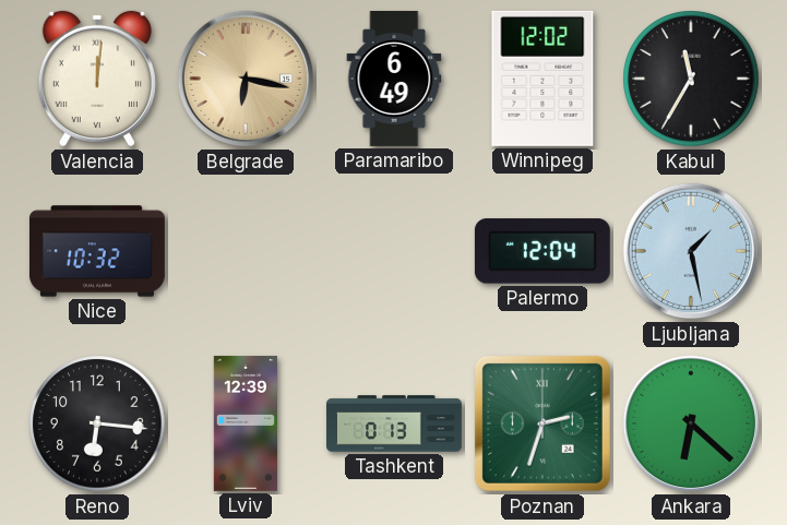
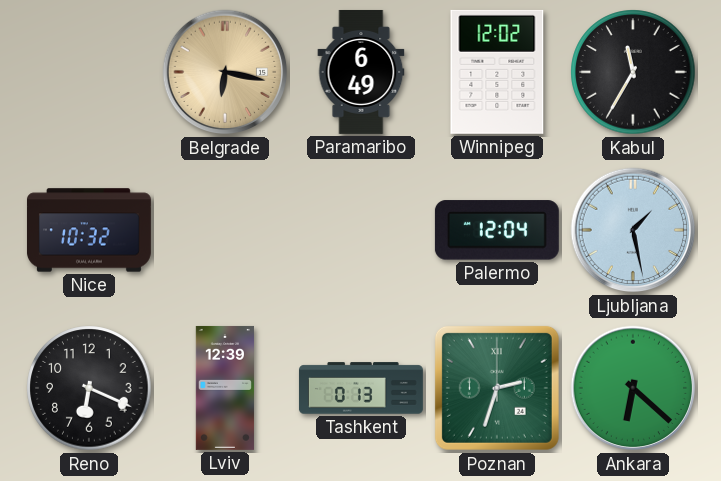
Valencia: 12:01 -> none
Reno: 6:16 -> 6:19
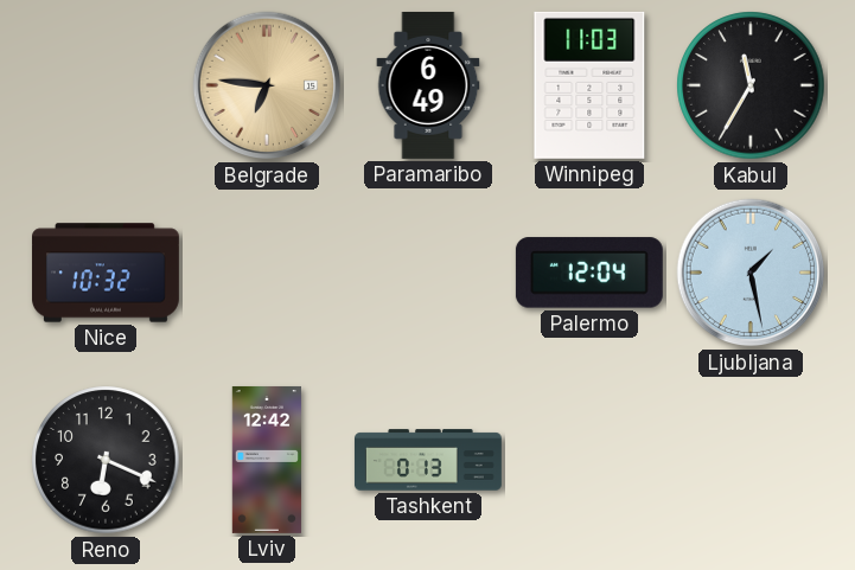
Belgrade: 6:17 -> 6:46
Winnipeg: 12:02 -> 11:03
Lviv: 12:39 -> 12:42
Poznan: 2:33 -> none
Ankara: 6:22 -> none
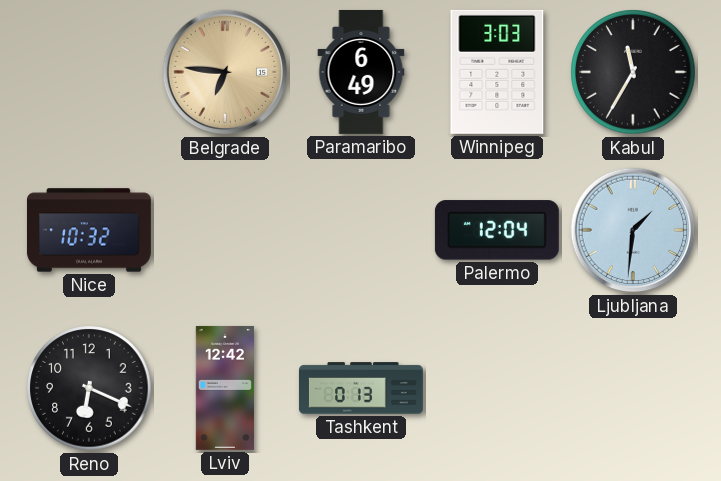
Winnipeg: 11:03 -> 3:03
Ljubljana: 1:28 -> 1:31
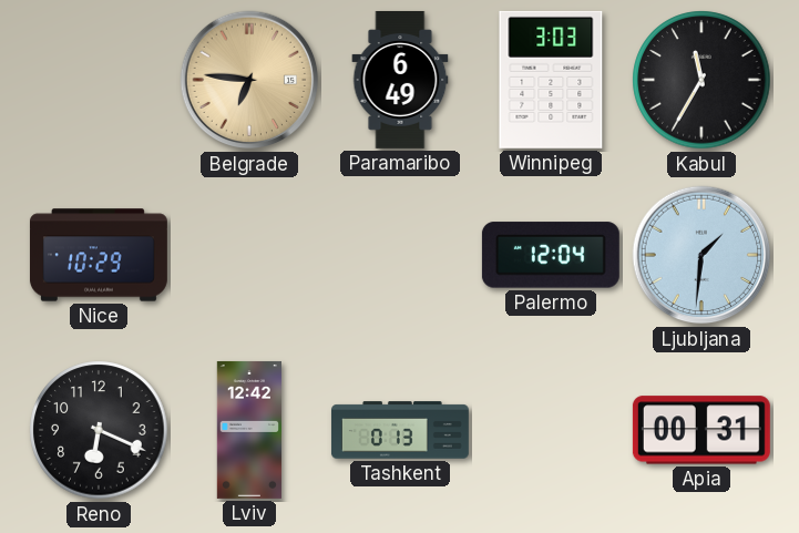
Nice: 10:32 -> 10:29
Apia: none -> 00:31
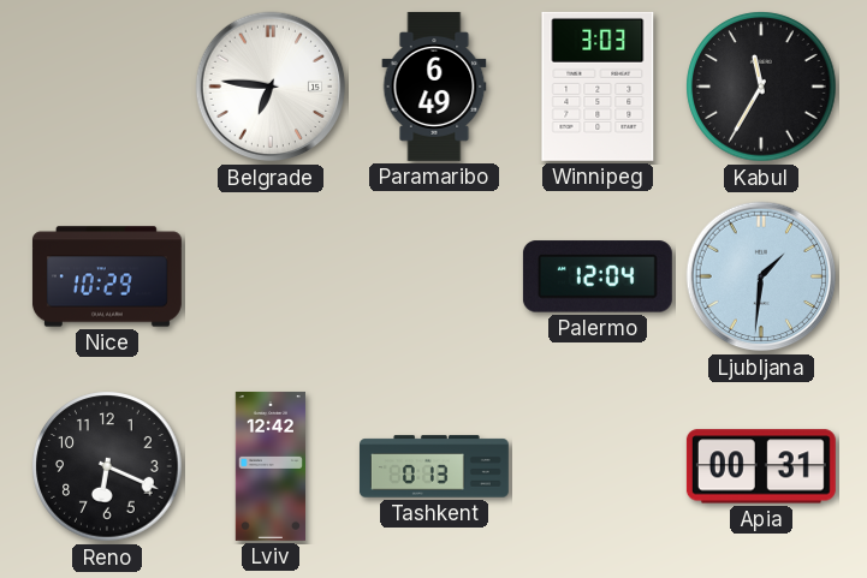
Belgrade dial: champagne -> white
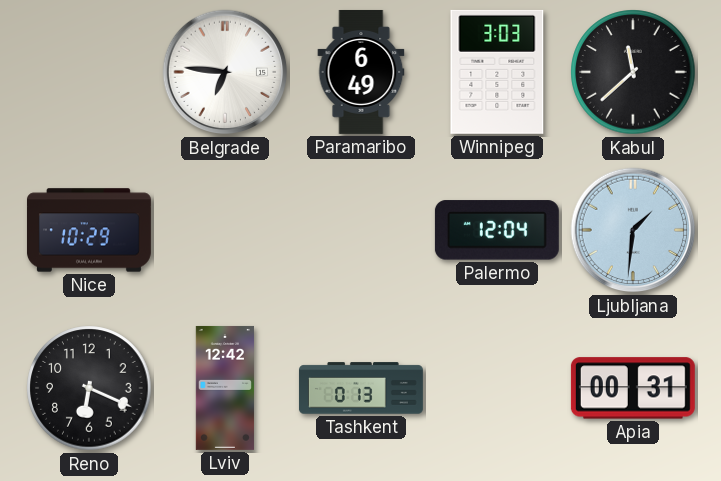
Kabul: 11:35 -> 11:38
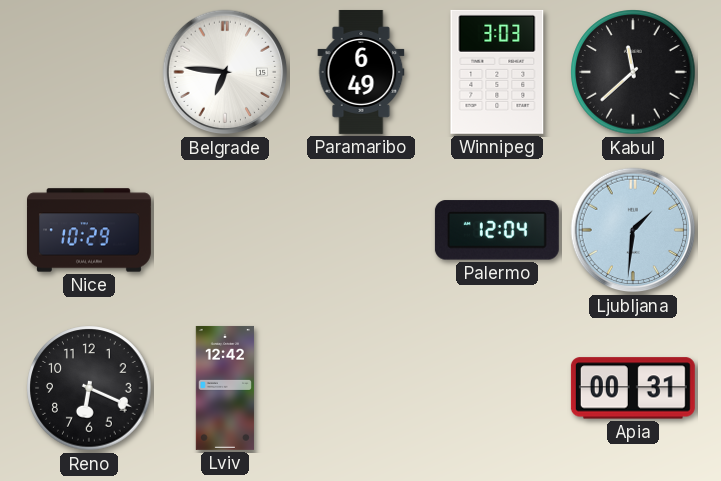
Tashkent: 0:13 -> none
